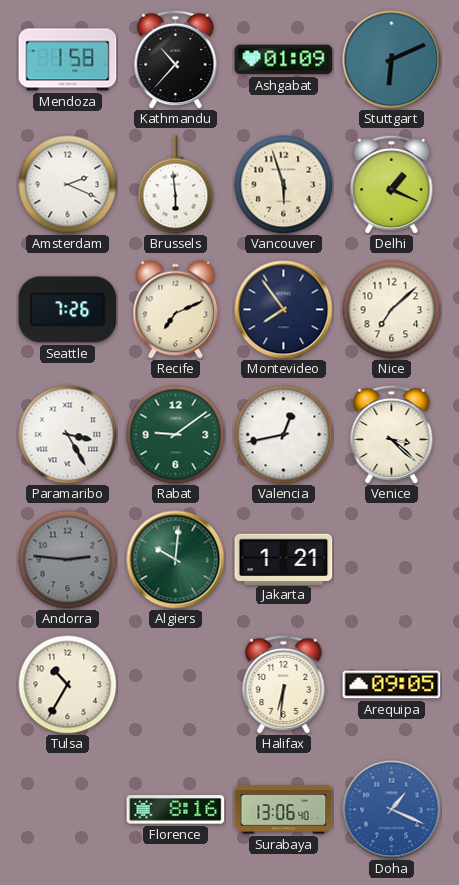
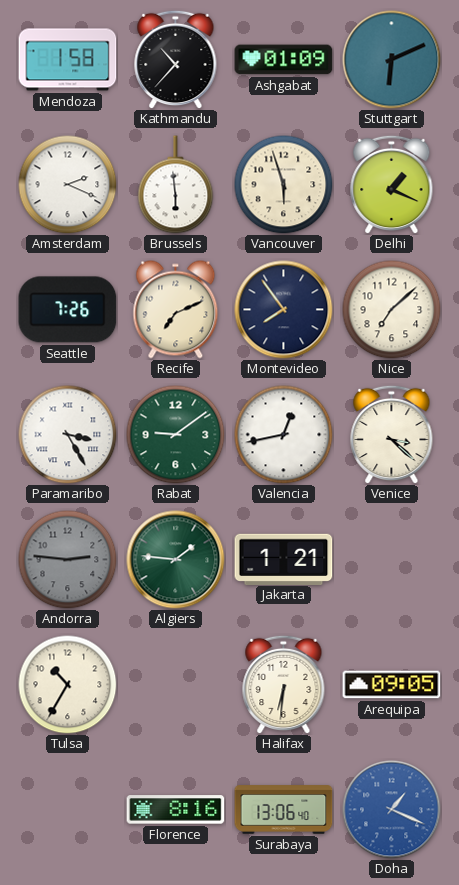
Algiers: 10:01 -> 1:46
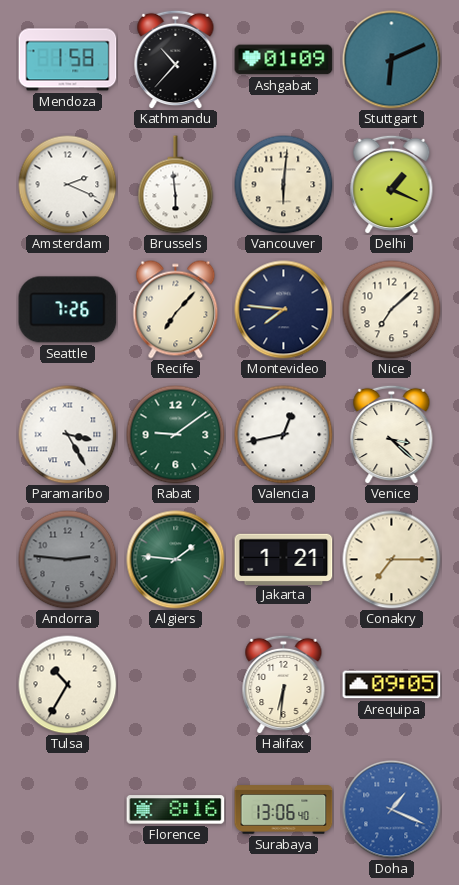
Vancouver: 5:57 -> 6:01
Recife: 7:11 -> 7:07
Montevideo: 7:54 -> 7:46
Conakry: none -> 7:15
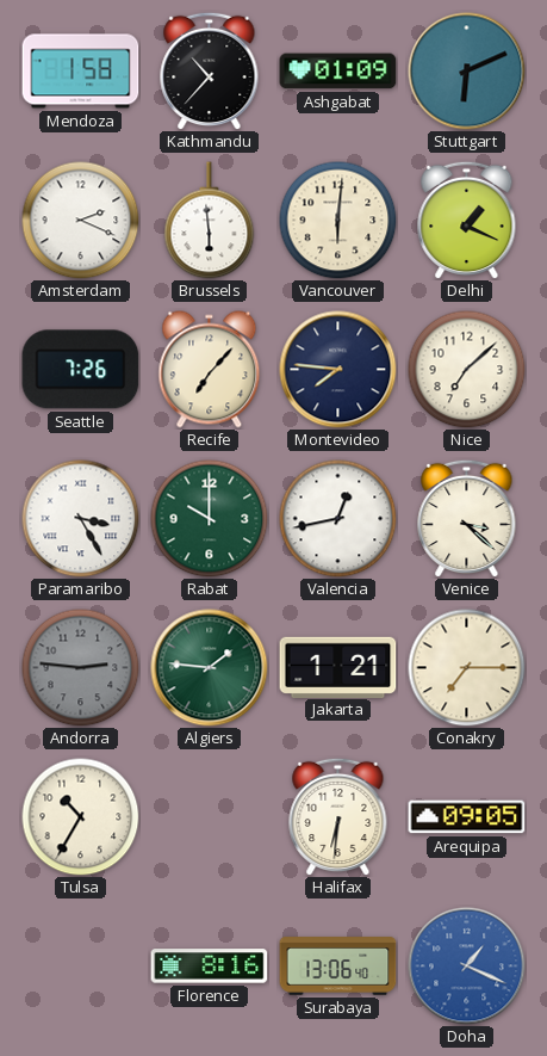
Rabat: 9:09 -> 10:00
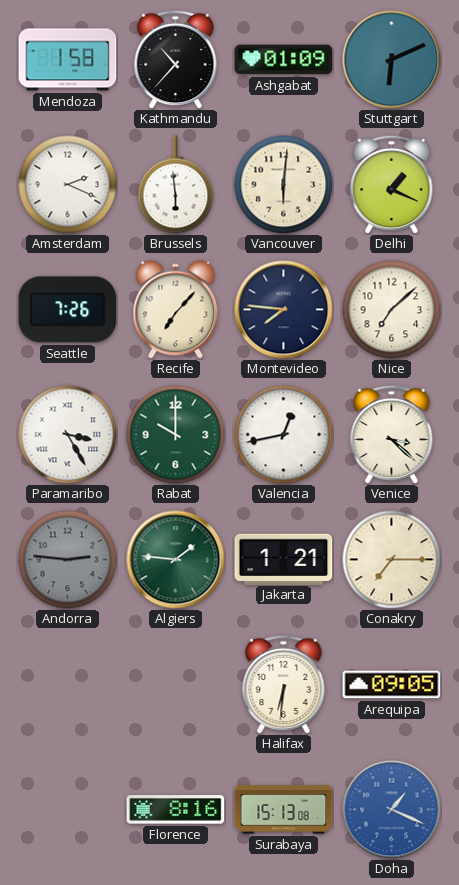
Tulsa: 10:35 -> none
Surabaya: 13:06 -> 15:13
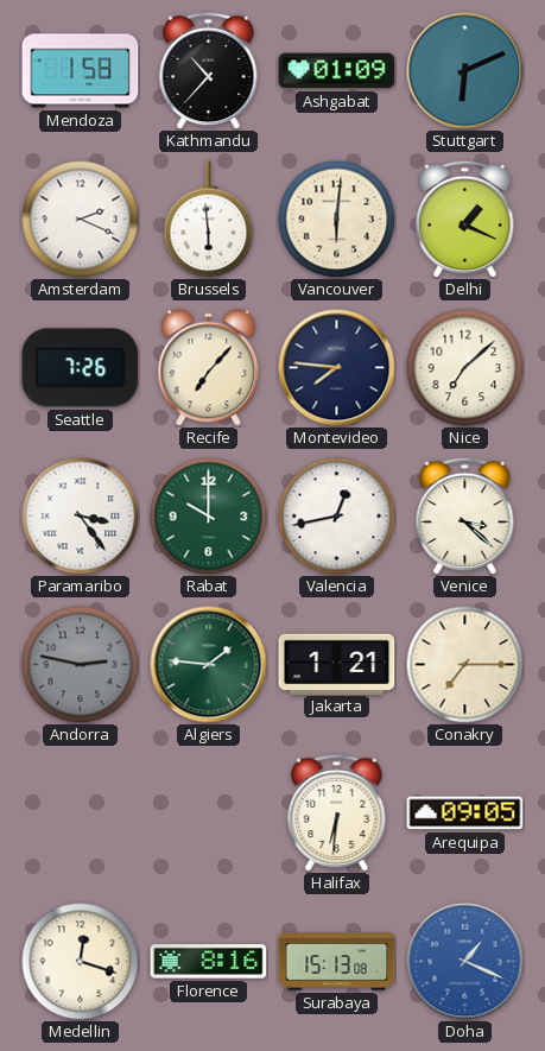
Paramaribo: 3:25 -> 3:24
Andorra: 2:46 -> 2:47
Medellin: none -> 12:18
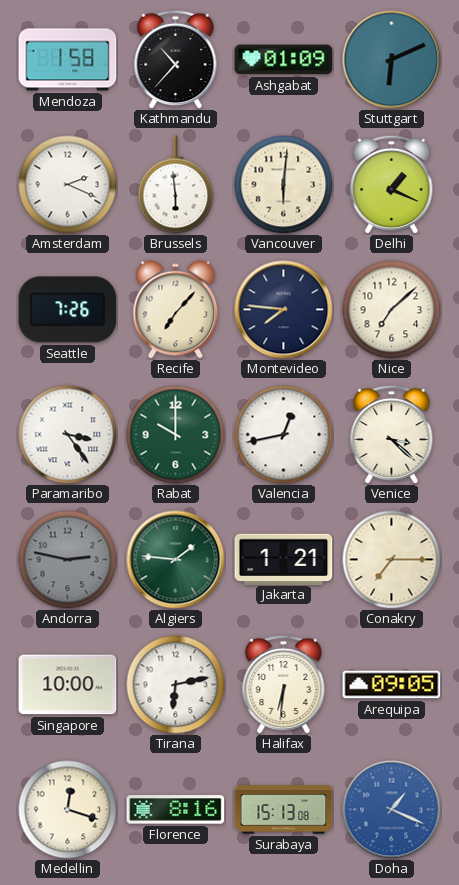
Singapore: none -> 10:00
Tirana: none -> 6:13
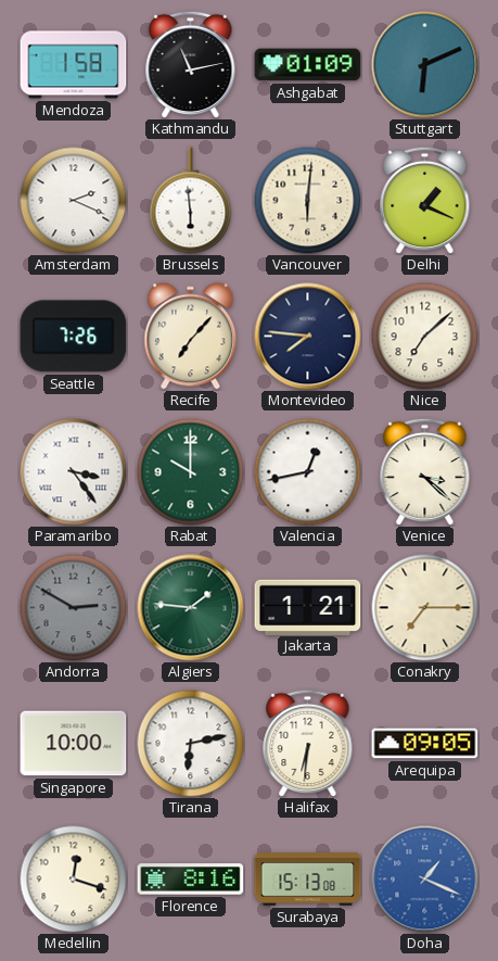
Kathmandu: 10:37 -> 11:13
Andorra: 2:47 -> 2:50
